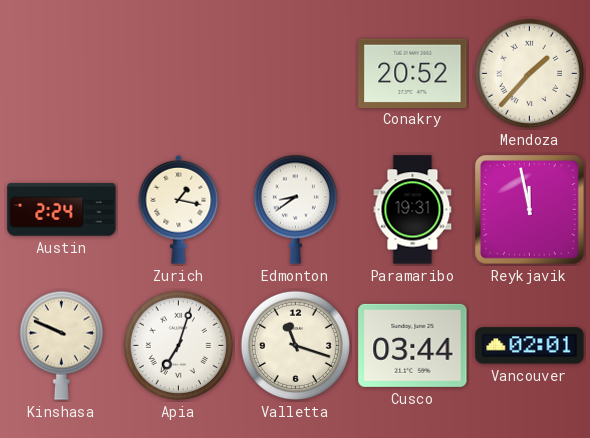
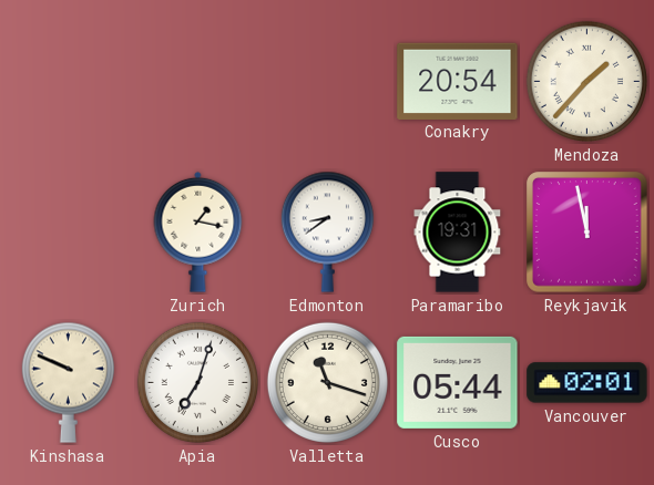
Conakry: 20:52 -> 20:54
Austin: 2:24 -> none
Cusco: 03:44 -> 05:44
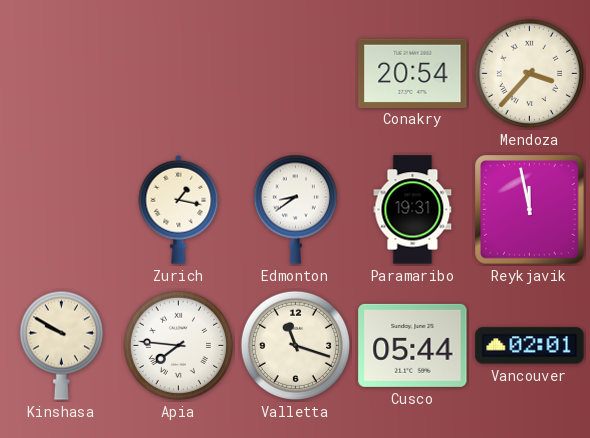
Mendoza: 1:37 -> 3:37
Kinshasa: 9:49 -> 9:50
Apia: 7:03 -> 7:46
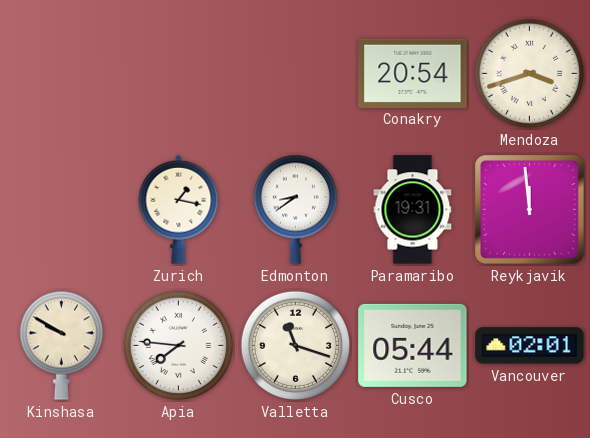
Mendoza: 3:37 -> 3:42
Reykjavik: 11:58 -> 11:59
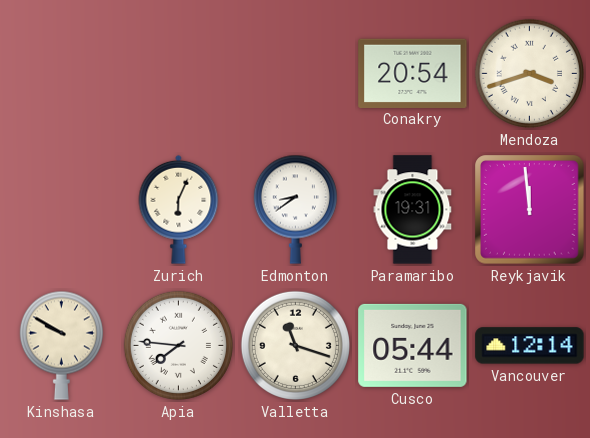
Zurich: 1:17 -> 6:04
Vancouver: 02:01 -> 12:14
